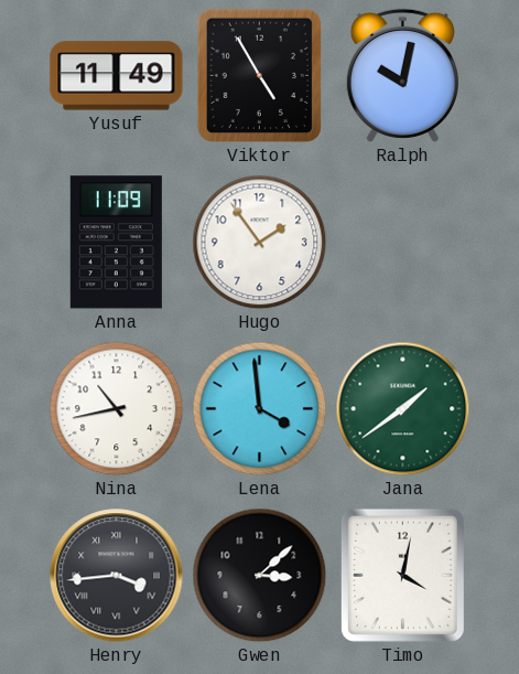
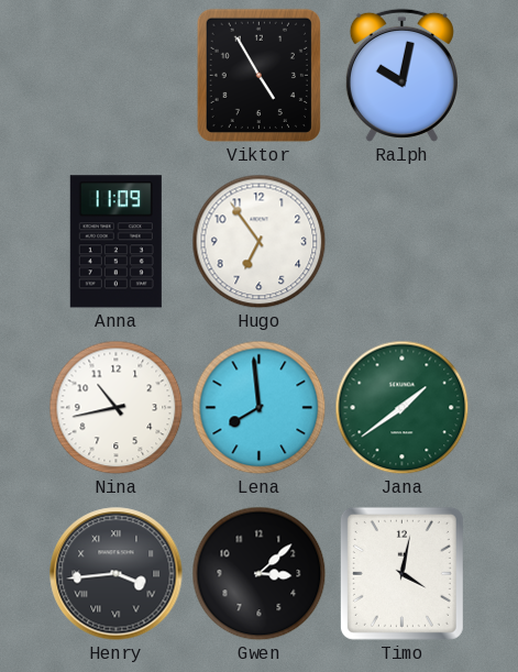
Yusuf: 11:49 -> none
Hugo: 1:54 -> 6:54
Lena: 3:59 -> 7:59
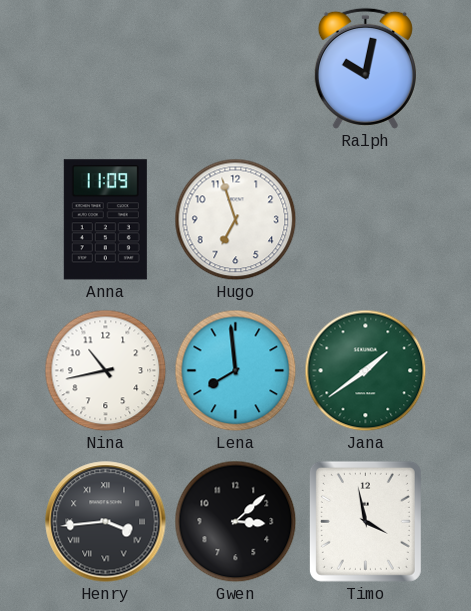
Viktor: 4:55 -> none
Hugo: 6:54 -> 6:57
Timo: 4:02 -> 3:58
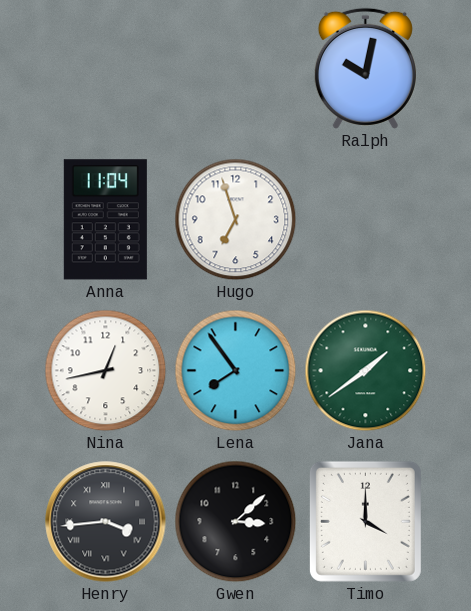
Anna: 11:09 -> 11:04
Nina: 10:43 -> 12:43
Lena: 7:59 -> 7:54
Timo: 3:58 -> 4:00
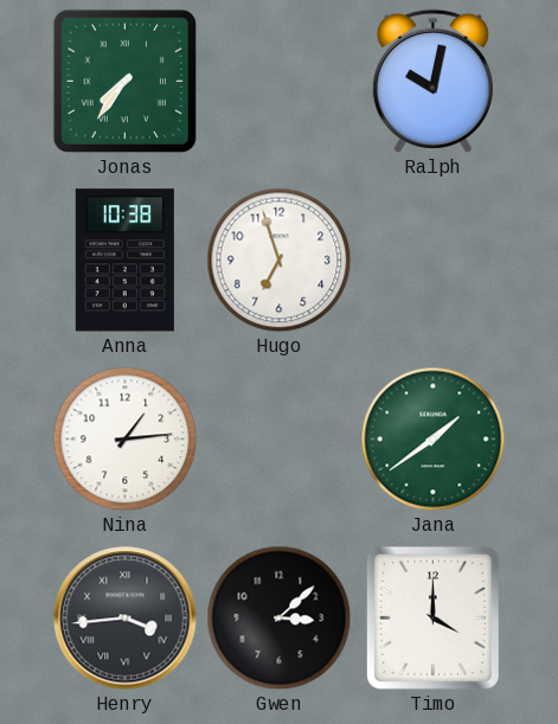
Jonas: none -> 7:36
Anna: 11:04 -> 10:38
Nina: 12:43 -> 1:14
Lena: 7:54 -> none
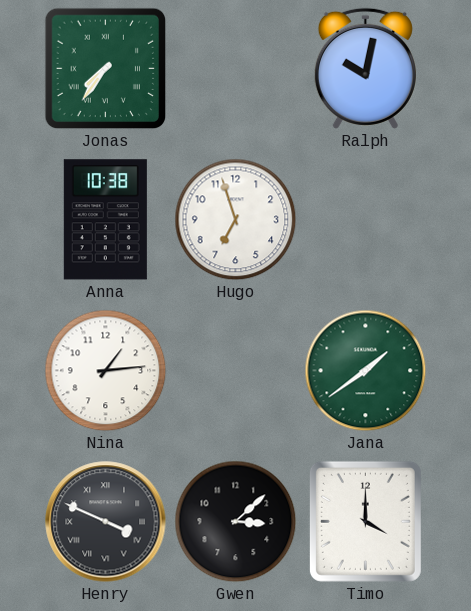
Henry: 3:44 -> 3:49
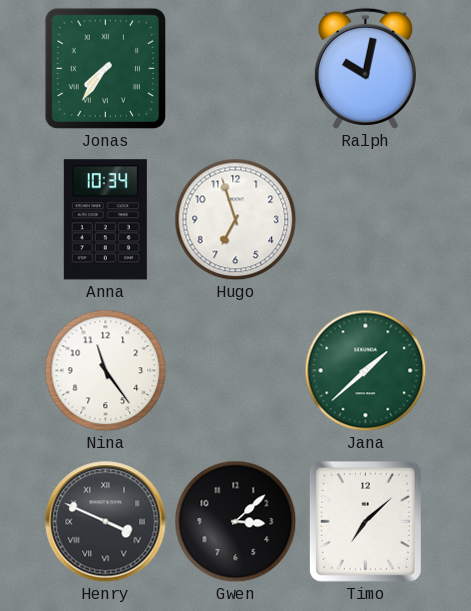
Anna: 10:38 -> 10:34
Nina: 1:14 -> 11:24
Jana: 1:39 -> 1:38
Timo: 4:00 -> 7:08
